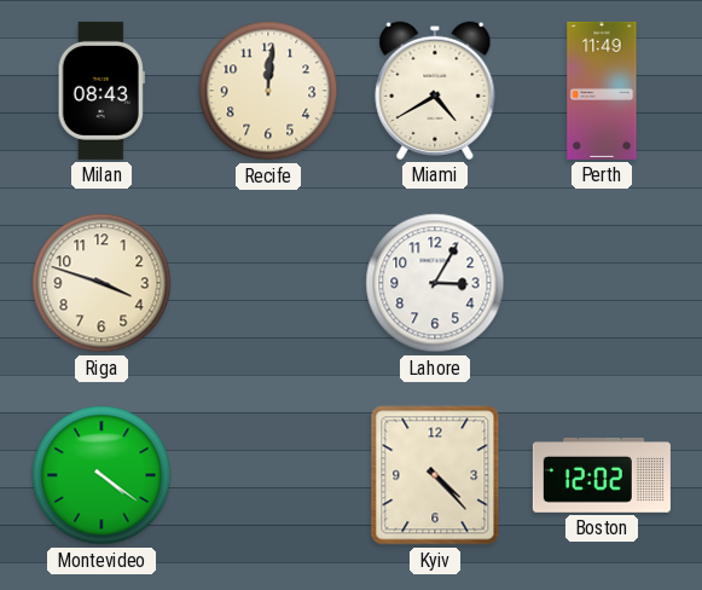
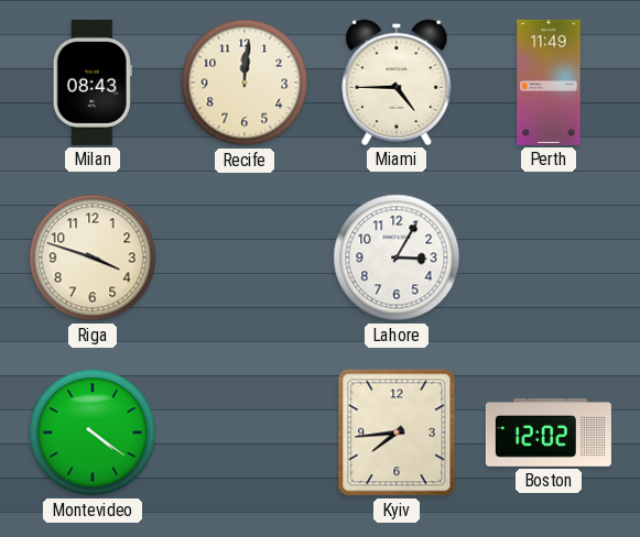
Miami: 4:40 -> 4:45
Kyiv: 4:23 -> 7:44
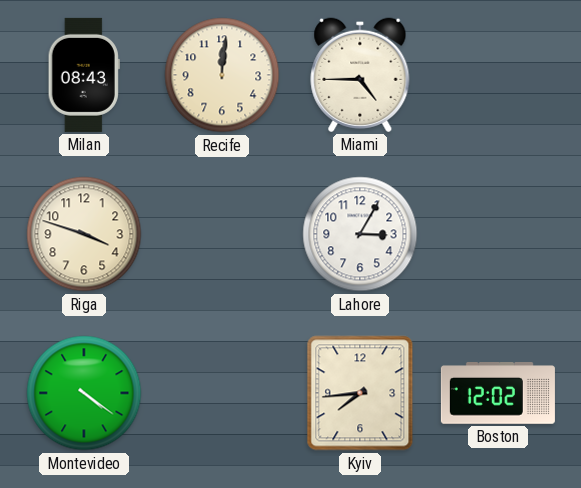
Perth: 11:49 -> none
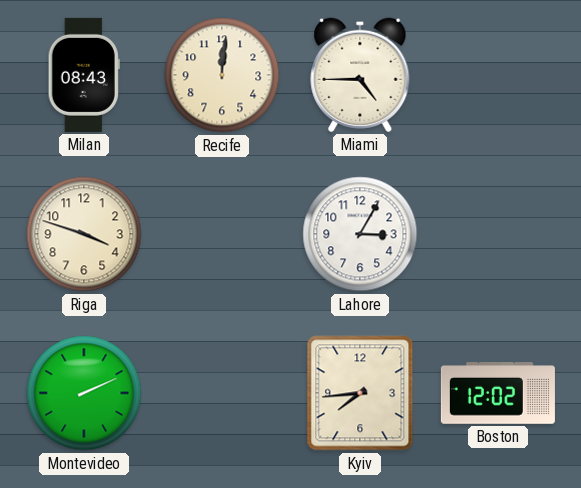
Montevideo: 4:21 -> 2:11
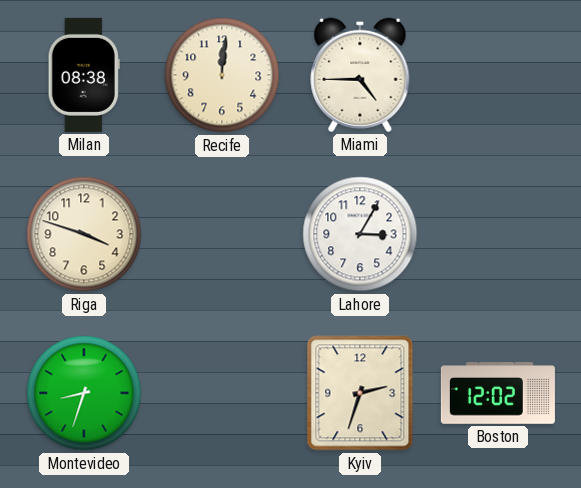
Milan: 08:43 -> 08:38
Montevideo: 2:11 -> 8:33
Kyiv: 7:44 -> 2:33
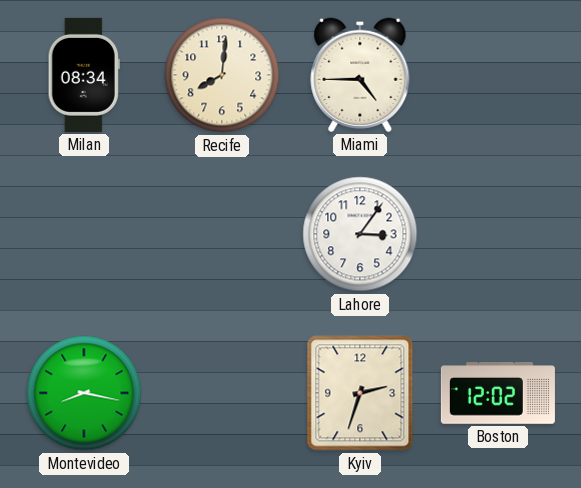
Milan: 08:38 -> 08:34
Recife: 12:01 -> 8:01
Riga: 3:48 -> none
Lahore: 3:05 -> 3:06
Montevideo: 8:33 -> 8:17
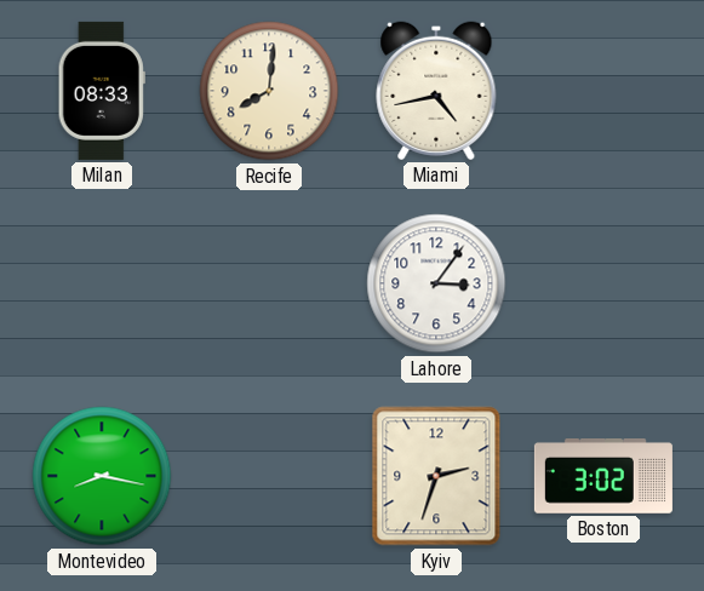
Milan: 08:34 -> 08:33
Miami: 4:45 -> 4:43
Boston: 12:02 -> 3:02
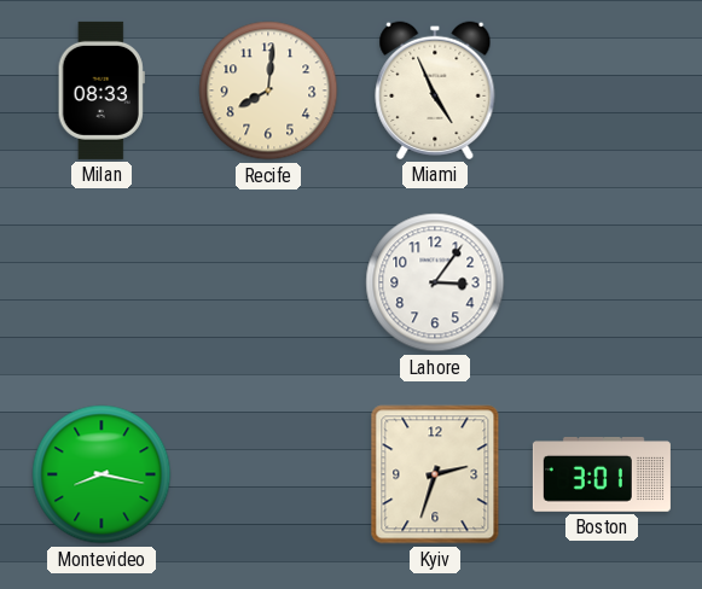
Miami: 4:43 -> 4:56
Boston: 3:02 -> 3:01
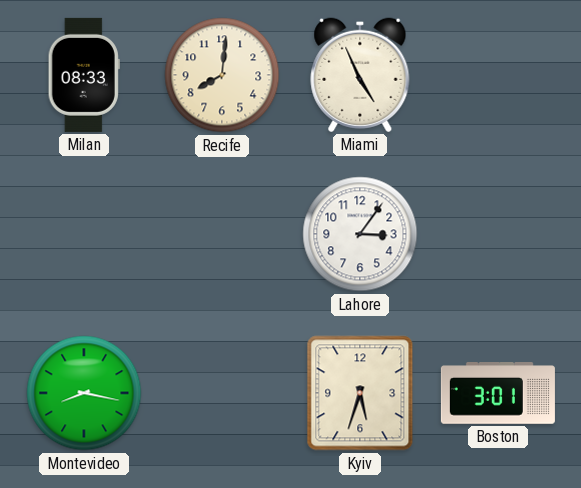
Kyiv: 2:33 -> 5:33
